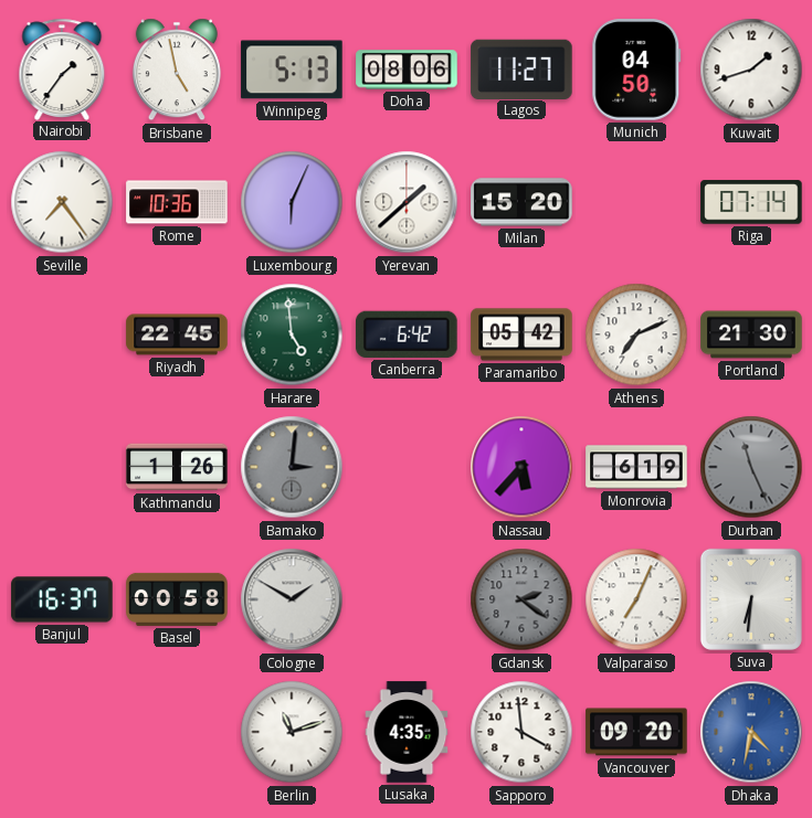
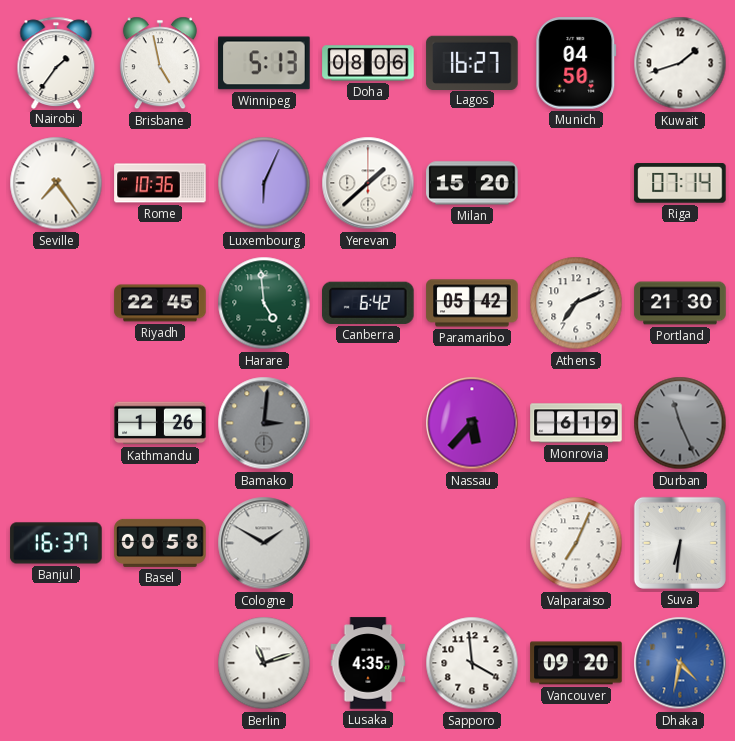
Lagos: 11:27 -> 16:27
Gdansk: 2:21 -> none
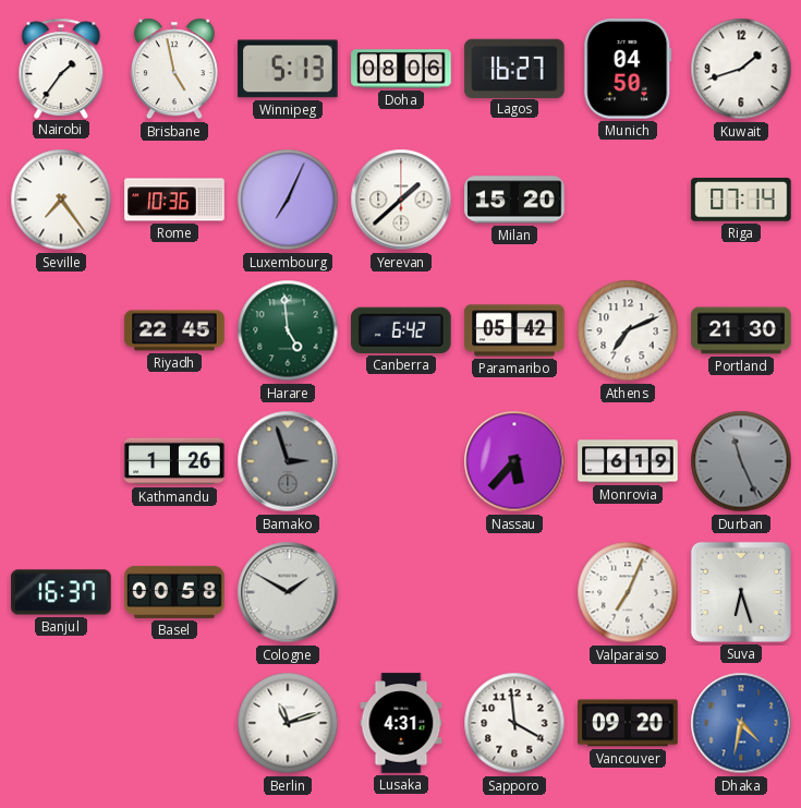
Luxembourg: 6:04 -> 7:04
Bamako: 3:01 -> 2:57
Suva: 6:31 -> 6:27
Lusaka: 4:35 -> 4:31
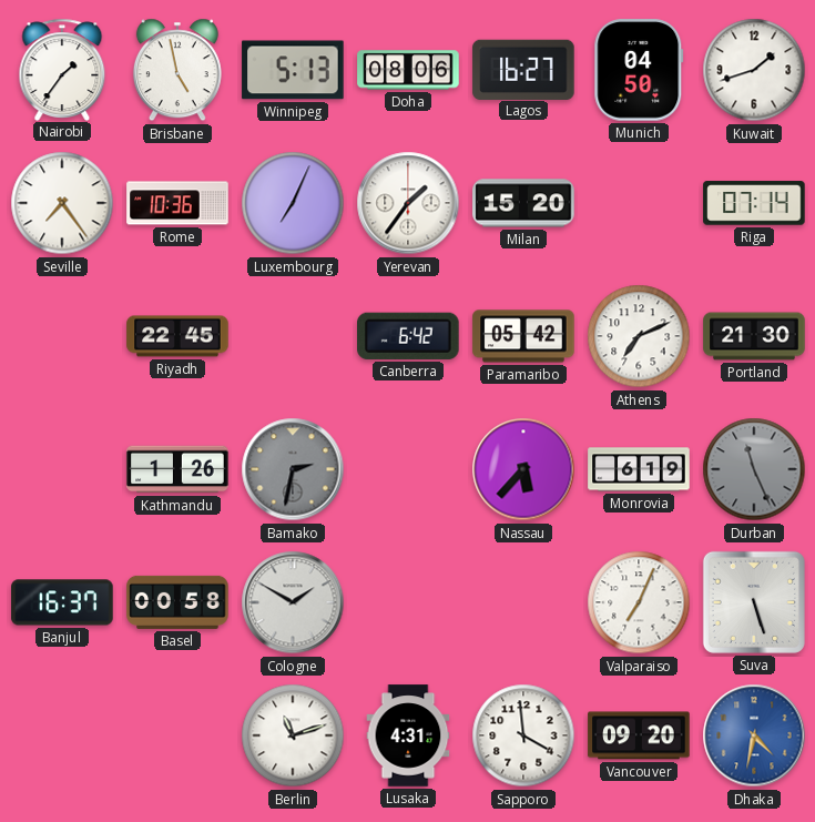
Yerevan: 1:38 -> 1:36
Harare: 4:59 -> none
Bamako: 2:57 -> 2:32
Suva: 6:27 -> 5:27
